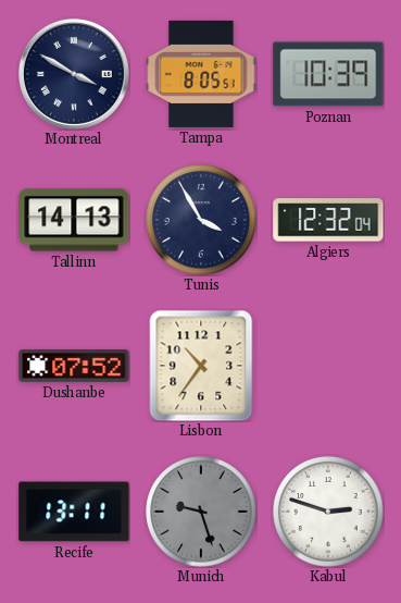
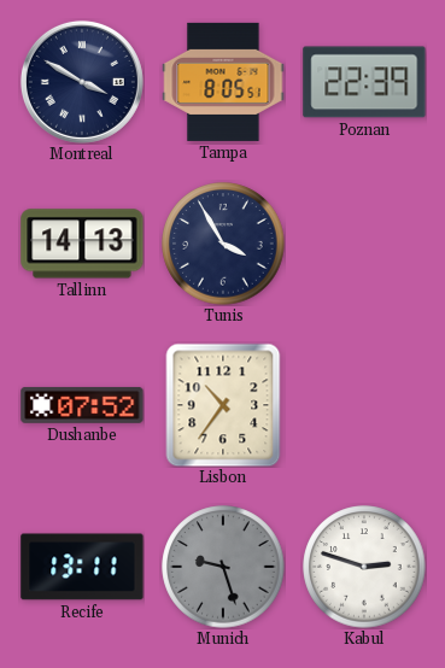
Poznan: 10:39 -> 22:39
Algiers: 12:32 -> none
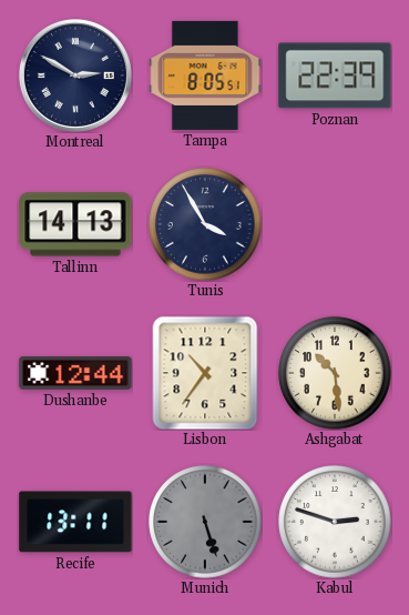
Montreal: 3:50 -> 2:50
Dushanbe: 07:52 -> 12:44
Ashgabat: none -> 10:29
Munich: 9:27 -> 5:27
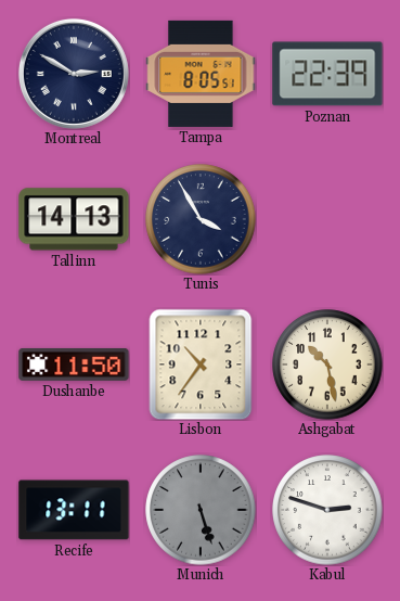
Dushanbe: 12:44 -> 11:50
Ashgabat: 10:29 -> 10:28
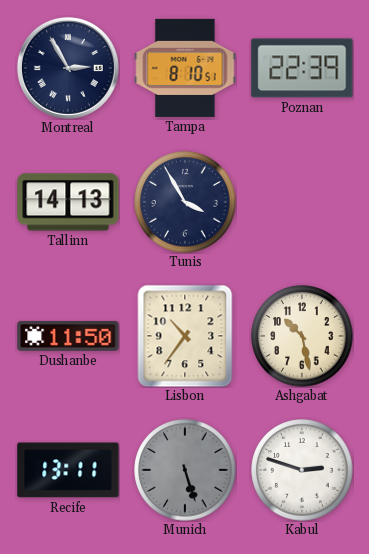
Montreal: 2:50 -> 2:55
Tampa: 8:05 -> 8:10
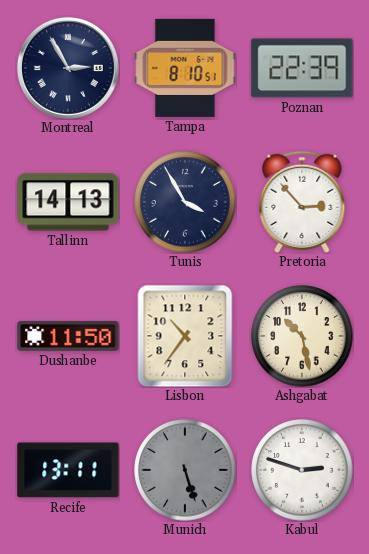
Pretoria: none -> 2:53
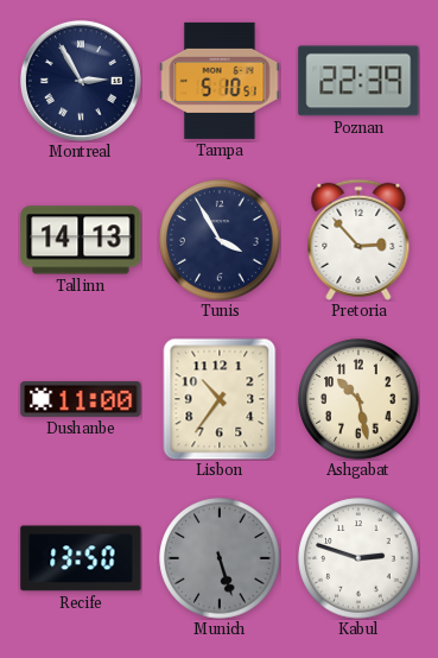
Tampa: 8:10 -> 5:10
Dushanbe: 11:50 -> 11:00
Recife: 13:11 -> 13:50
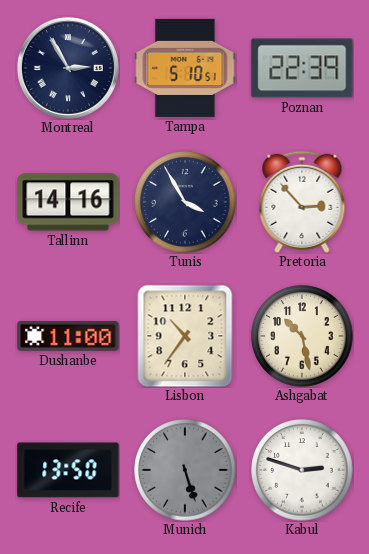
Tallinn: 14:13 -> 14:16
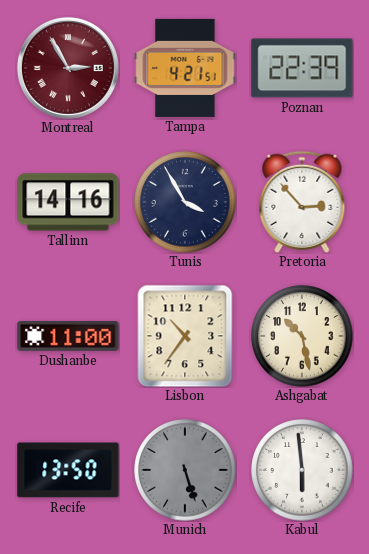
Montreal dial: navy -> burgundy
Tampa: 5:10 -> 4:21
Kabul: 2:48 -> 5:59
